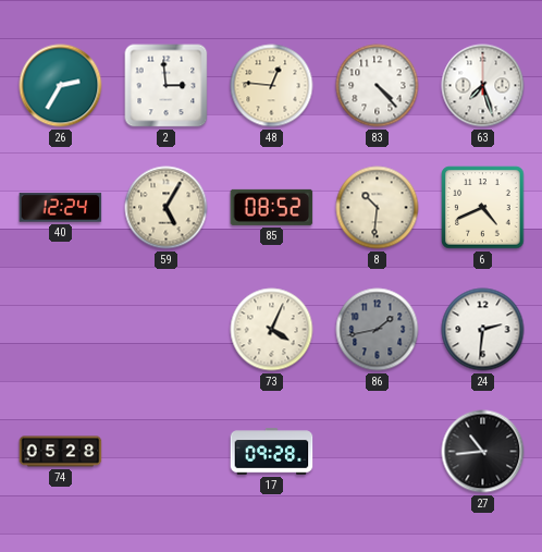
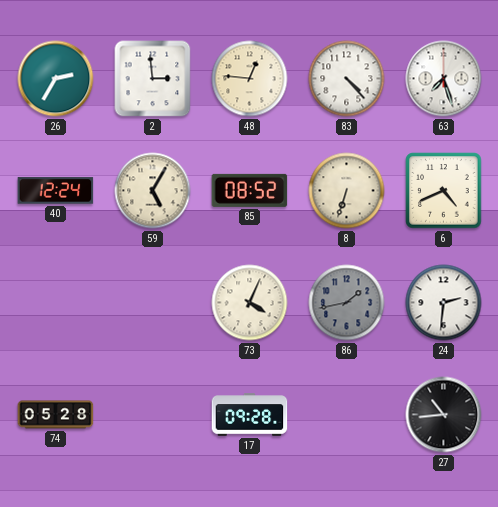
8: 10:31 -> 6:33
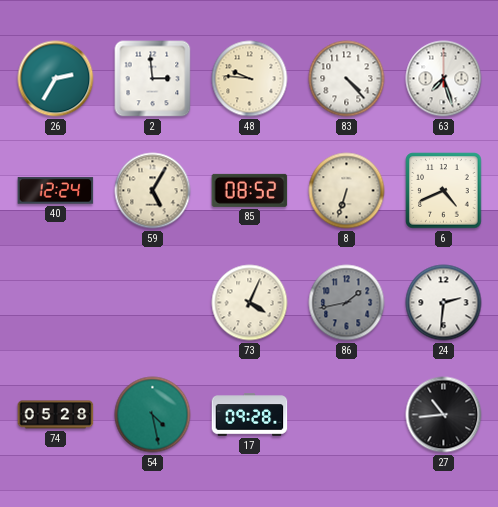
48: 12:46 -> 9:46
54: none -> 4:28
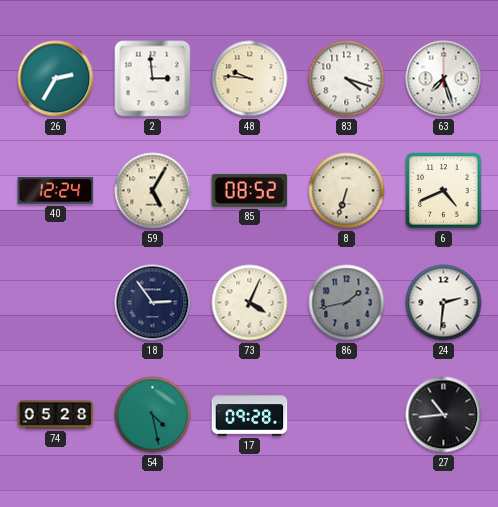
83: 4:23 -> 4:18
18: none -> 2:54
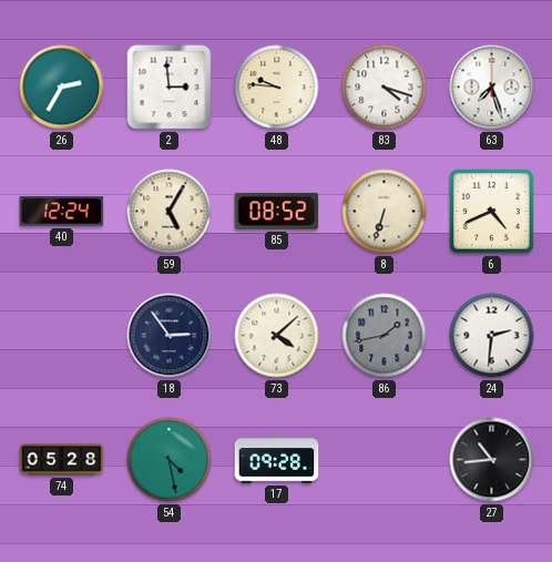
73: 4:04 -> 4:08
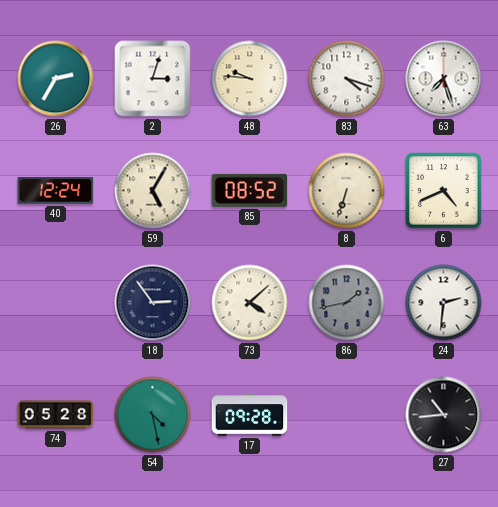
2: 2:59 -> 3:03
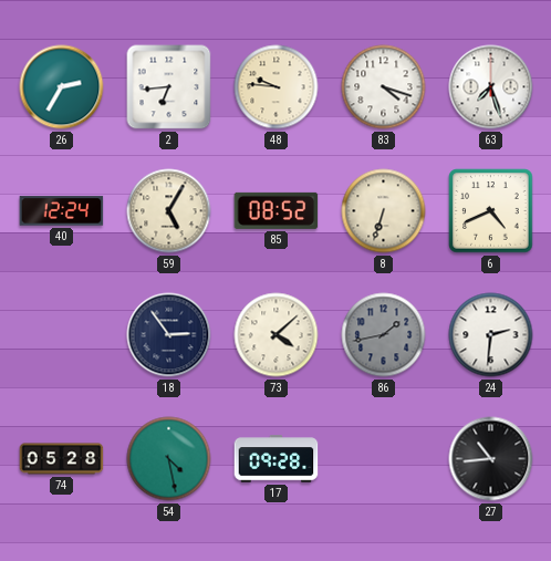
2: 3:03 -> 6:44
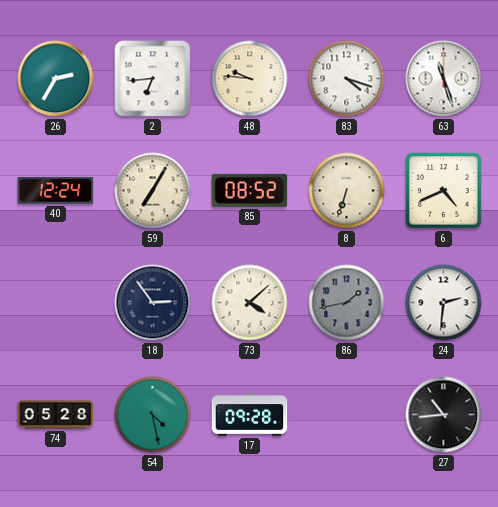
63: 7:27 -> 11:27
59: 5:05 -> 7:05
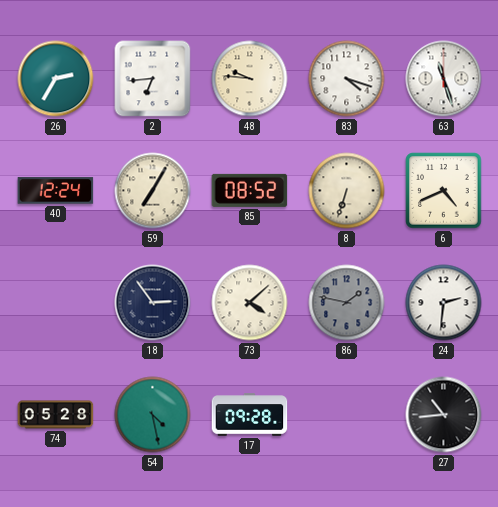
86: 1:43 -> 1:47
